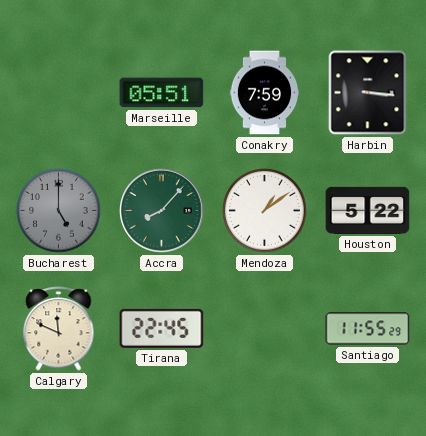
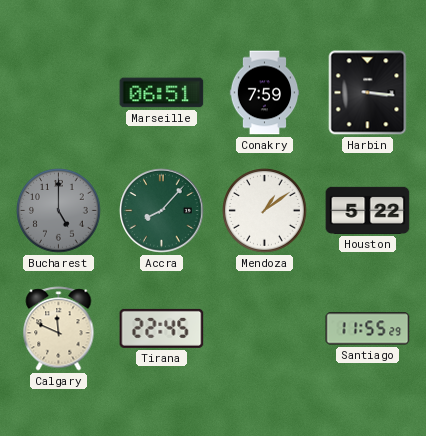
Marseille: 05:51 -> 06:51
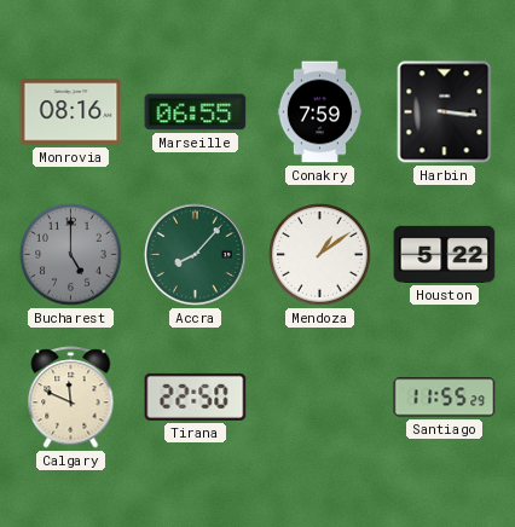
Monrovia: none -> 08:16
Marseille: 06:51 -> 06:55
Tirana: 22:45 -> 22:50
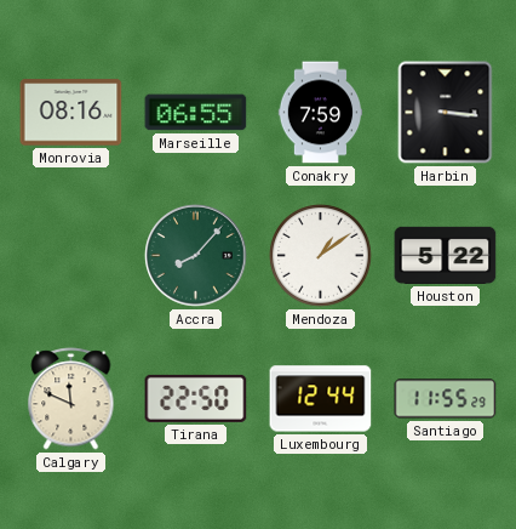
Bucharest: 5:00 -> none
Luxembourg: none -> 12:44
